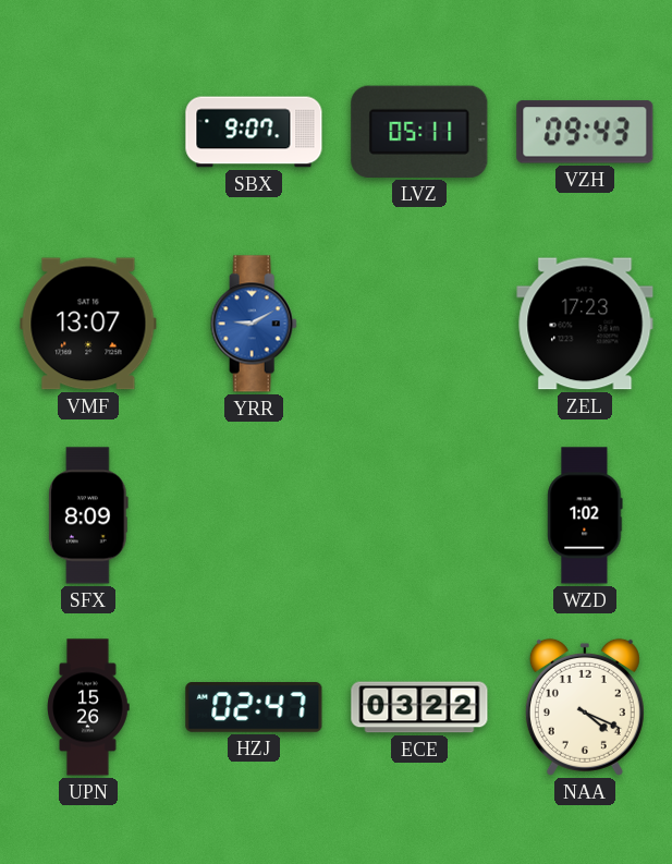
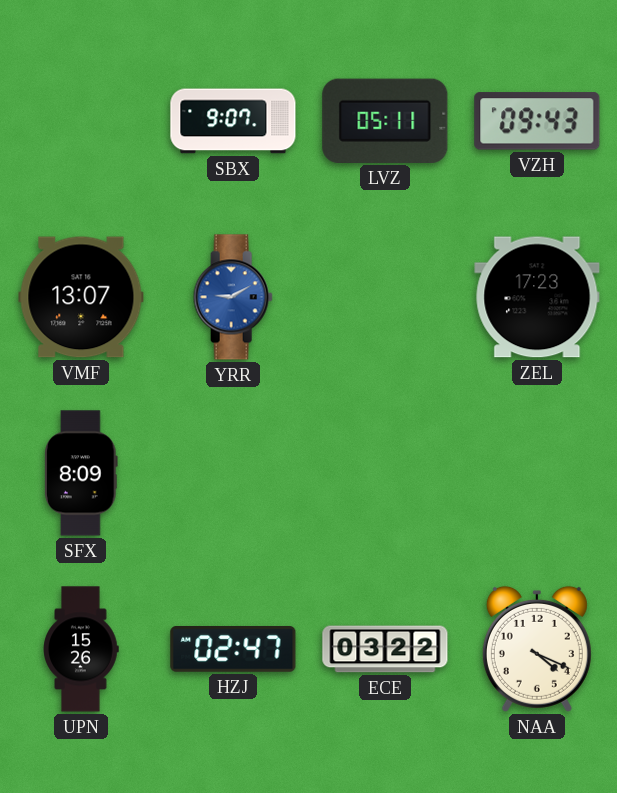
WZD: 1:02 -> none
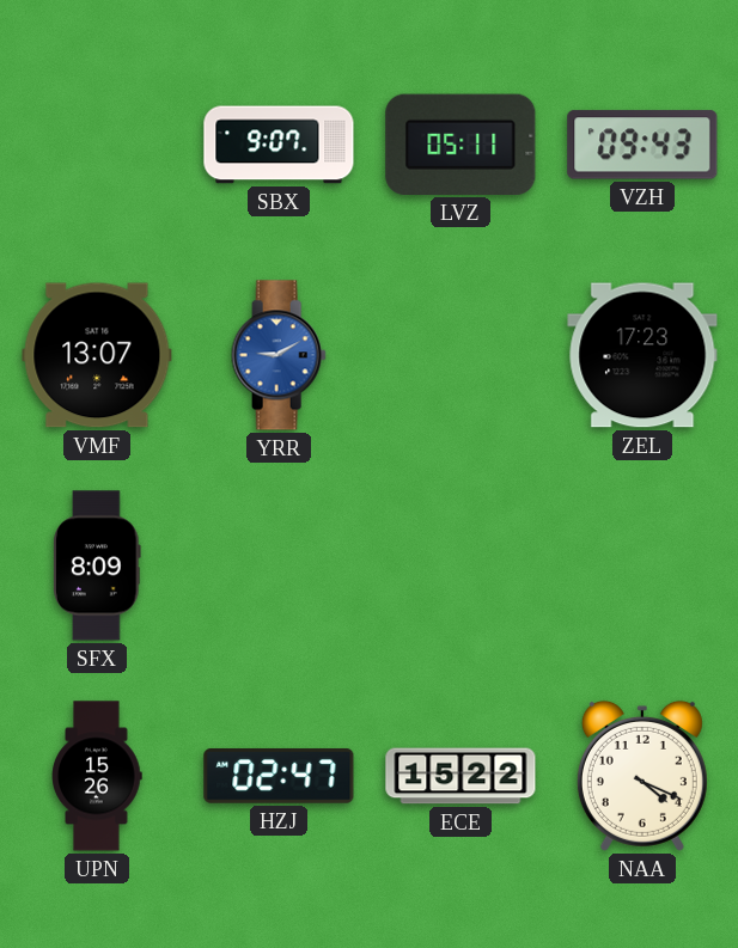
ECE: 03:22 -> 15:22
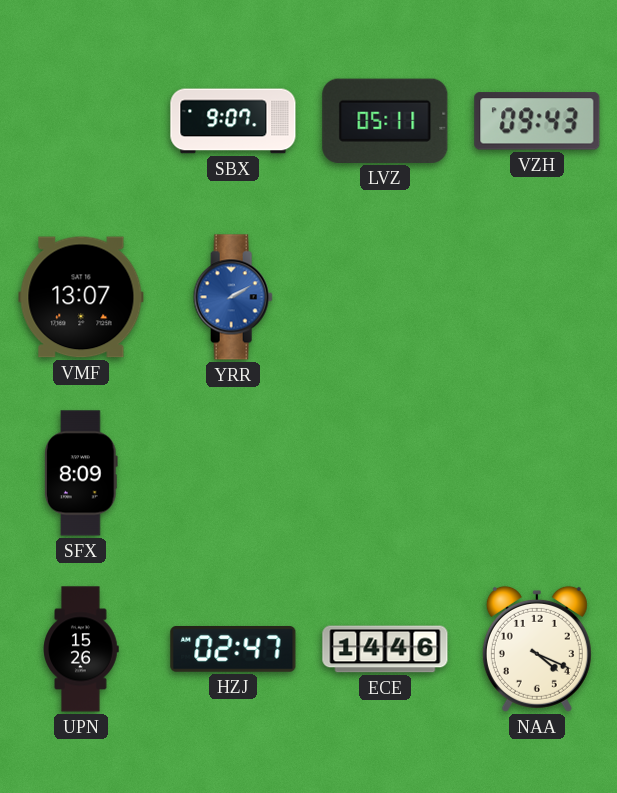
YRR: 9:10 -> 2:10
ZEL: 17:23 -> none
ECE: 15:22 -> 14:46
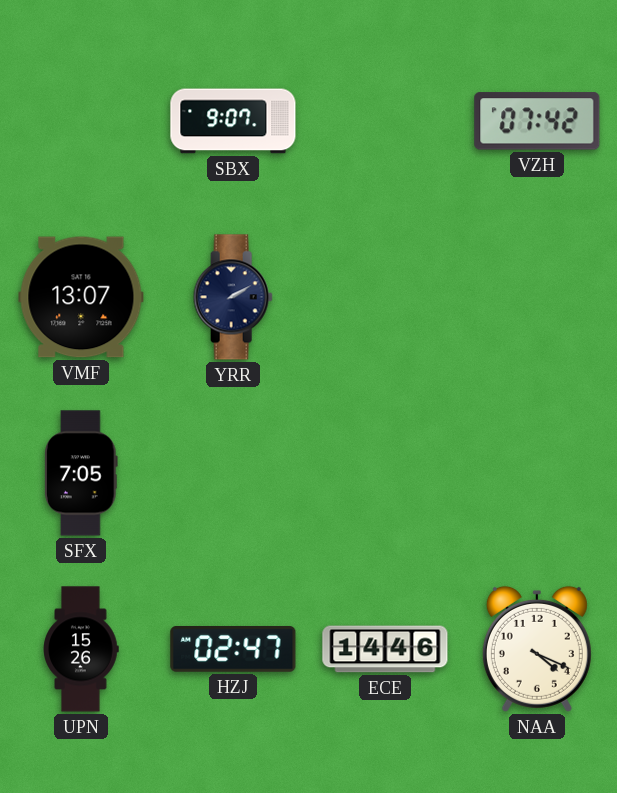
LVZ: 05:11 -> none
VZH: 09:43 -> 07:42
YRR dial: blue -> navy
SFX: 8:09 -> 7:05
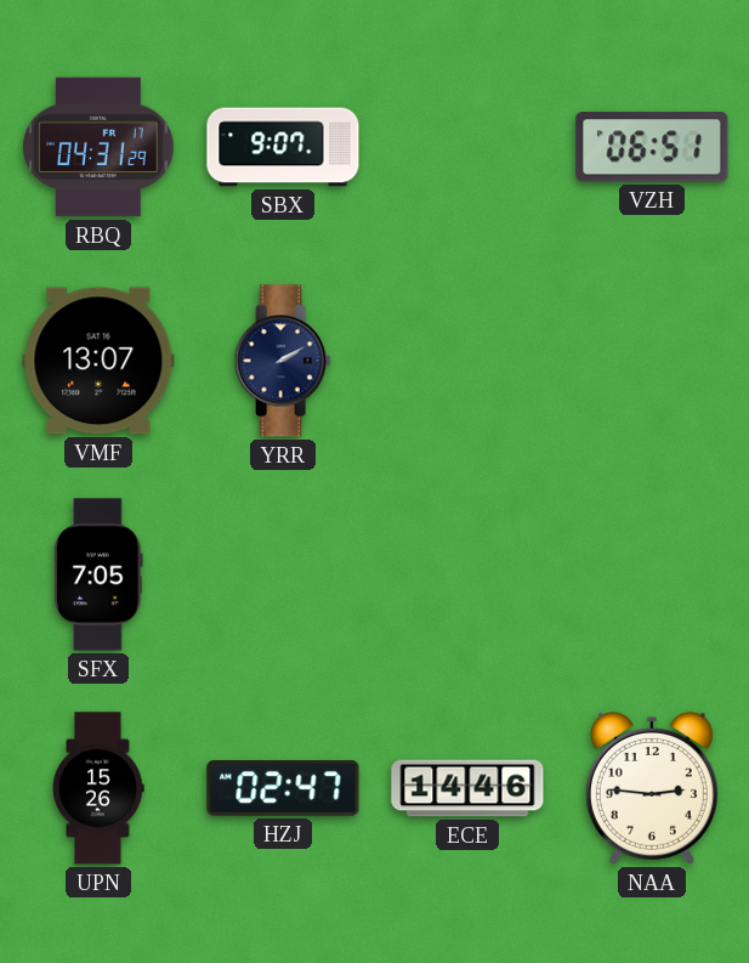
RBQ: none -> 04:31
VZH: 07:42 -> 06:51
NAA: 4:19 -> 2:46
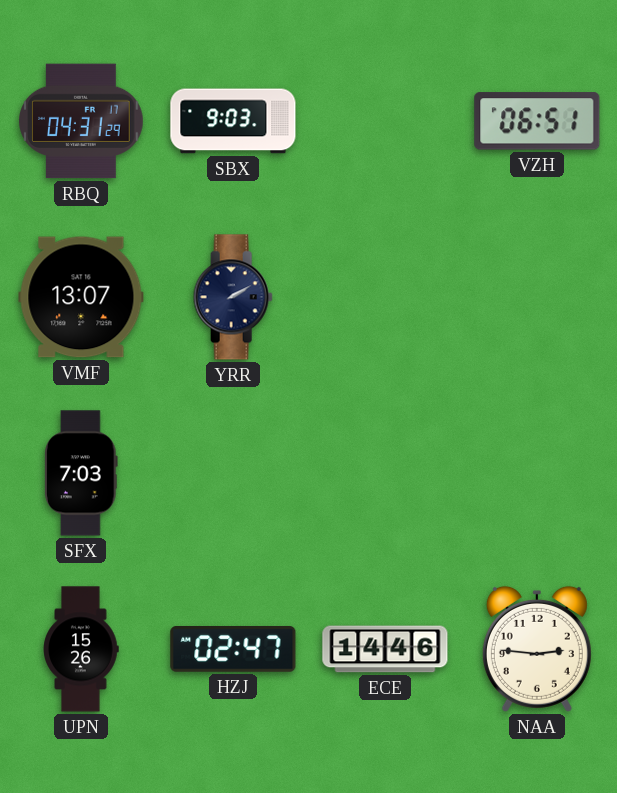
SBX: 9:07 -> 9:03
SFX: 7:05 -> 7:03
